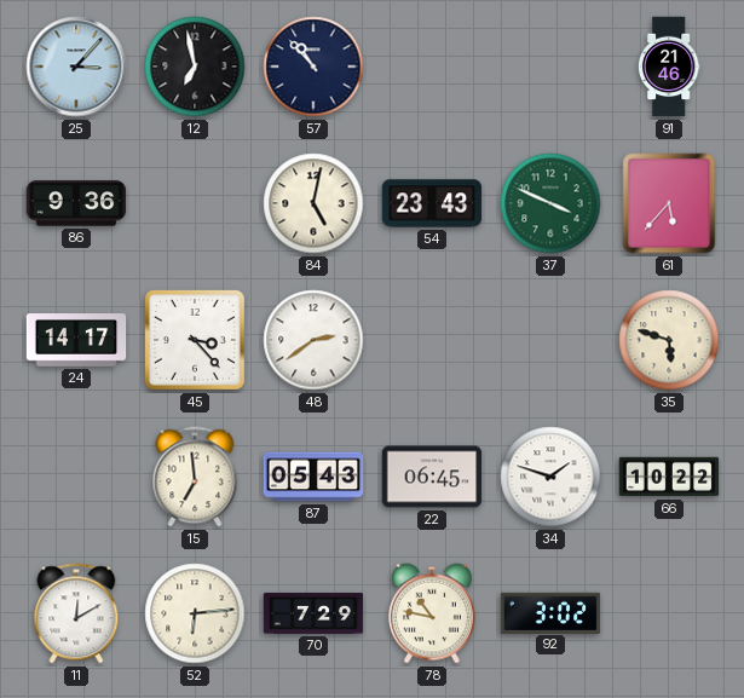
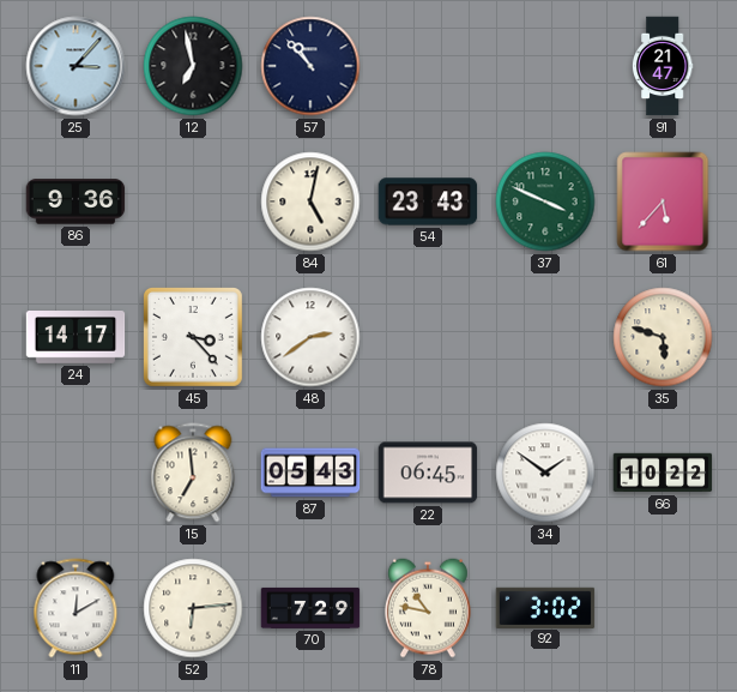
91: 21:46 -> 21:47
34: 1:48 -> 1:51
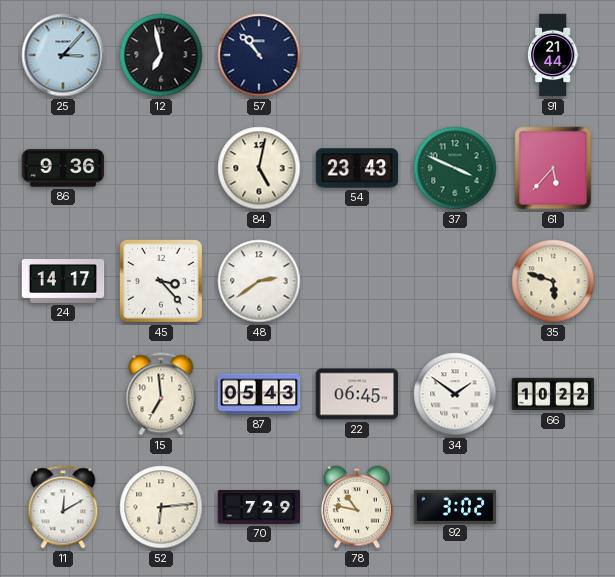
91: 21:47 -> 21:44
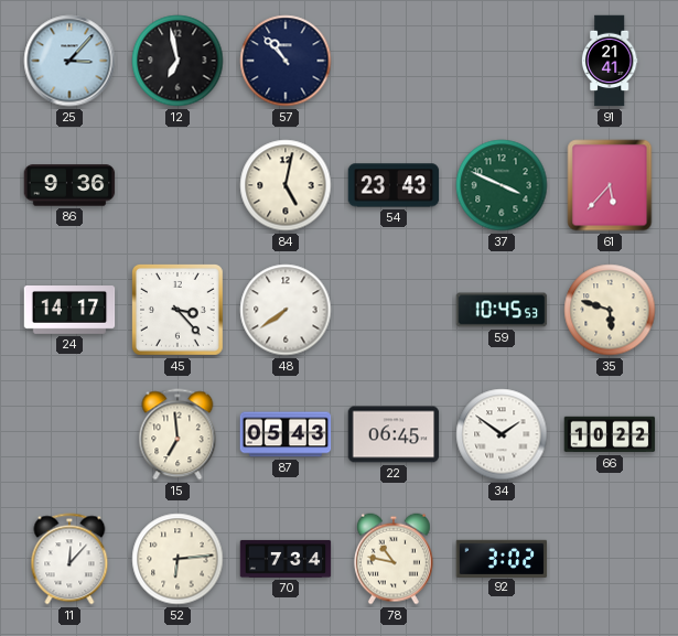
91: 21:44 -> 21:41
48: 2:39 -> 7:39
59: none -> 10:45
11: 12:10 -> 12:07
70: 7:29 -> 7:34
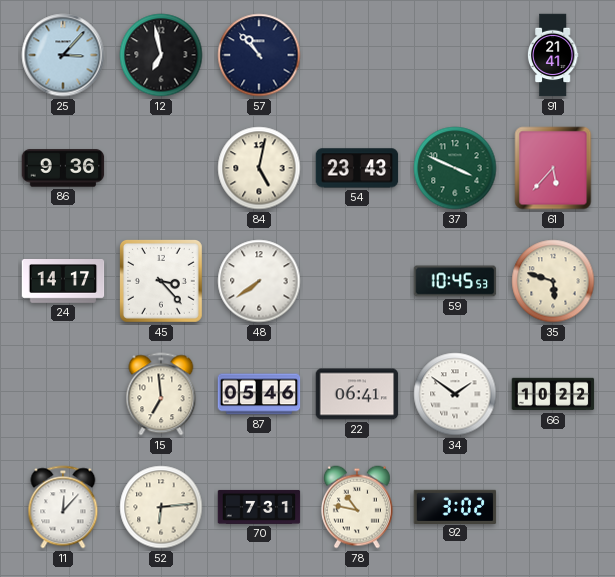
87: 05:43 -> 05:46
22: 06:45 -> 06:41
70: 7:34 -> 7:31
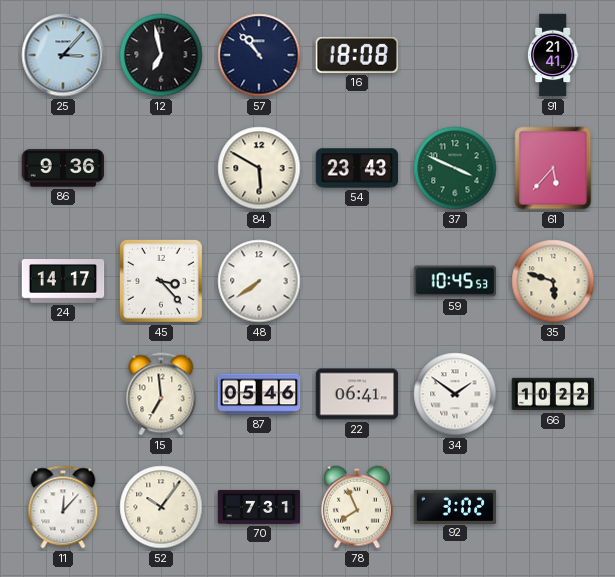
16: none -> 18:08
84: 5:02 -> 5:50
52: 6:14 -> 10:06
78: 10:47 -> 7:56
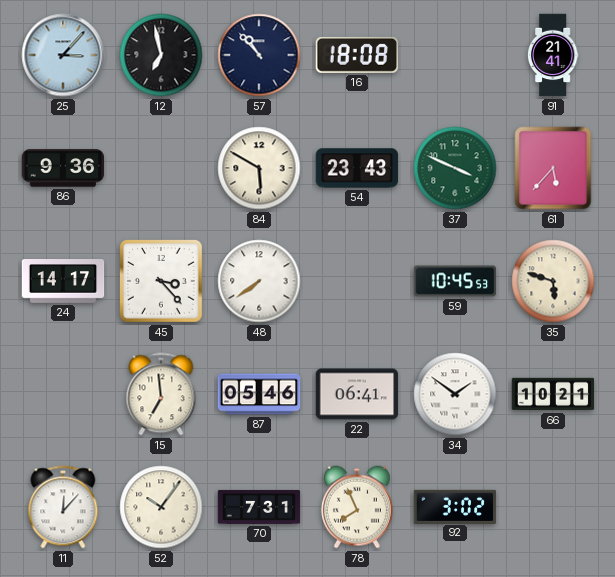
66: 10:22 -> 10:21
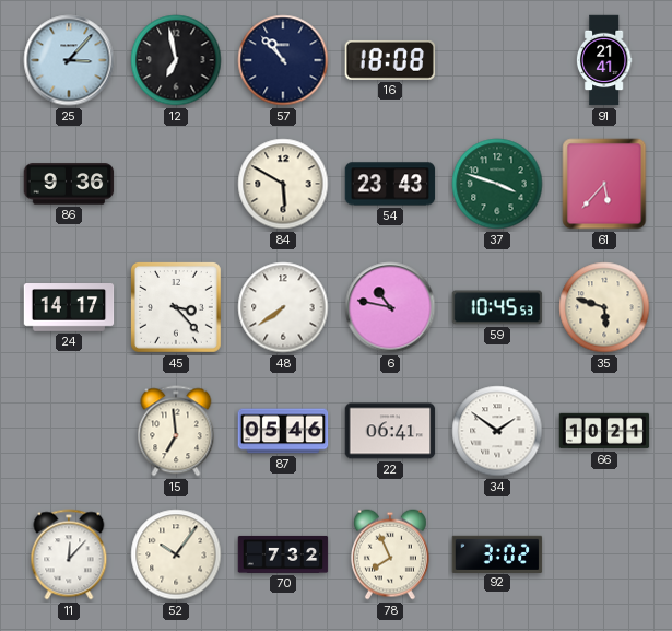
37: 3:49 -> 3:48
6: none -> 10:47
70: 7:31 -> 7:32
